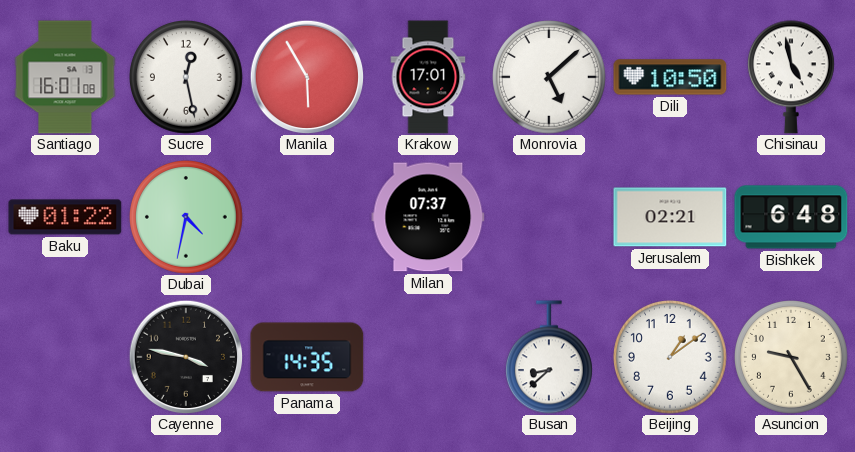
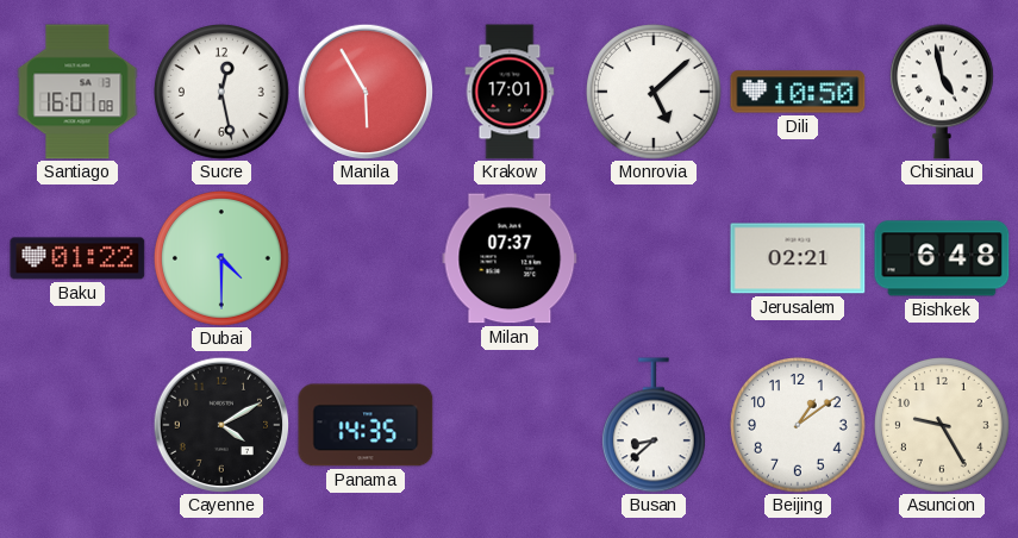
Dubai: 4:32 -> 4:30
Cayenne: 3:47 -> 4:10
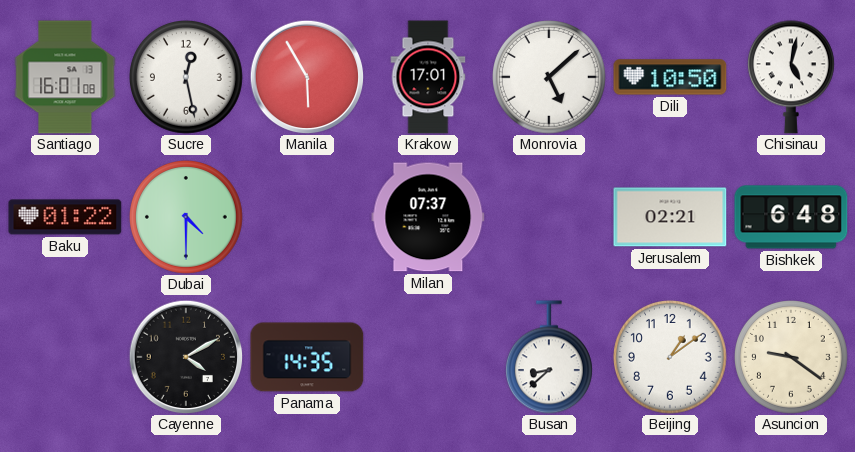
Chisinau: 4:58 -> 5:02
Asuncion: 9:25 -> 9:21
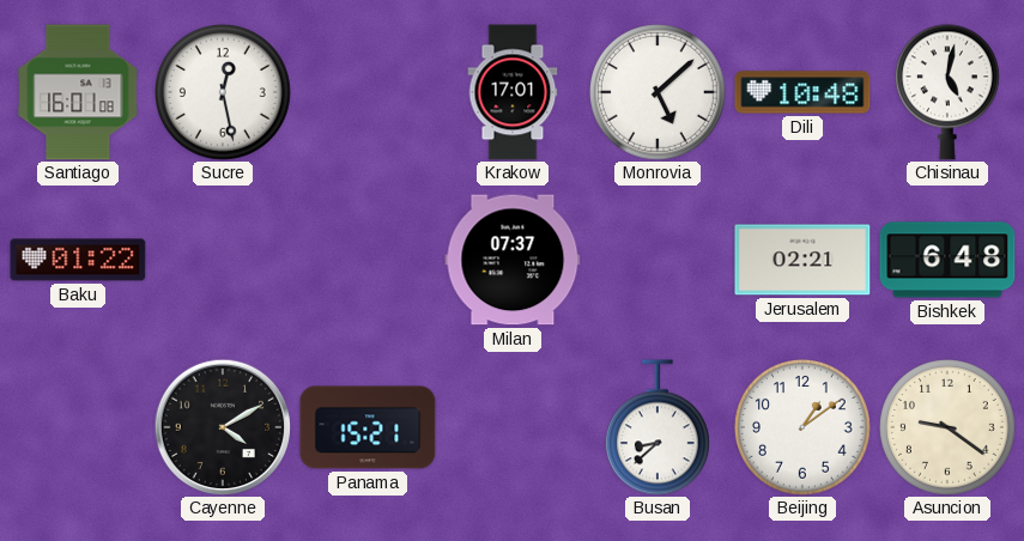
Manila: 5:55 -> none
Dili: 10:50 -> 10:48
Dubai: 4:30 -> none
Panama: 14:35 -> 15:21
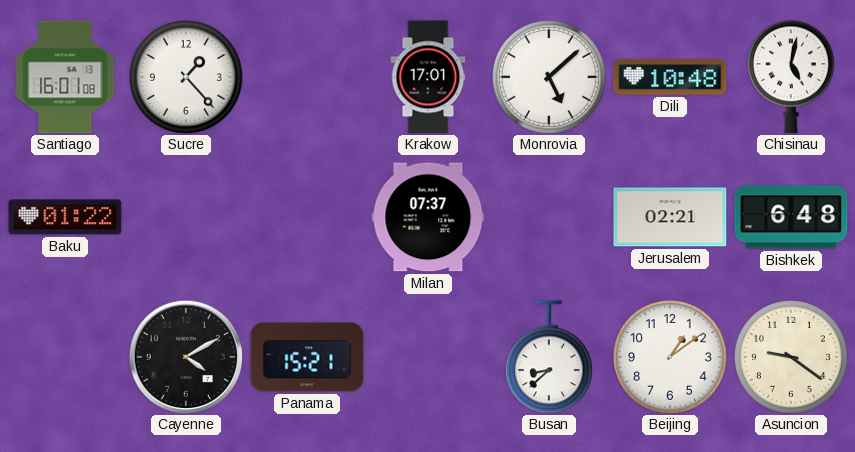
Sucre: 12:28 -> 1:23
